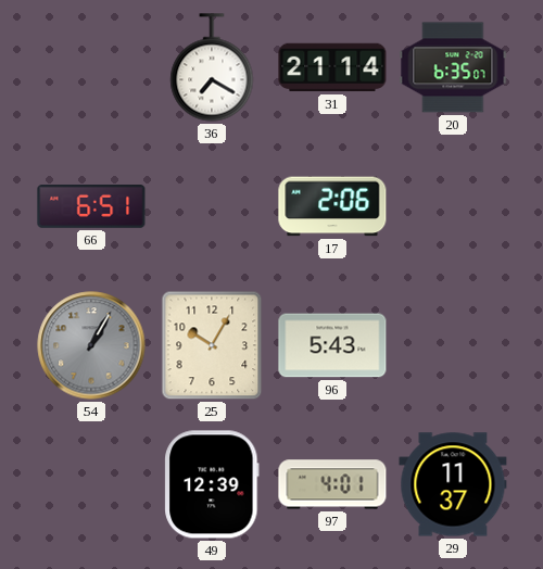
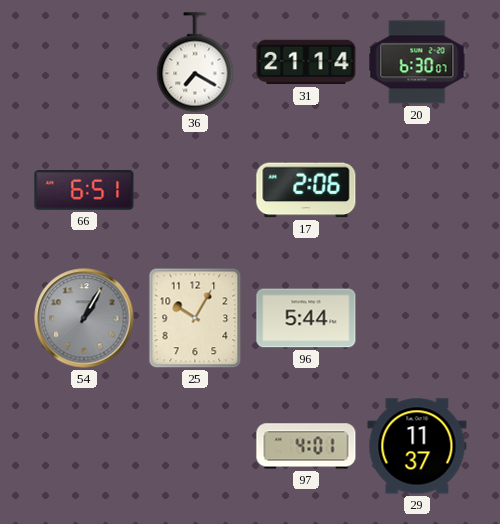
20: 6:35 -> 6:30
96: 5:43 -> 5:44
49: 12:39 -> none
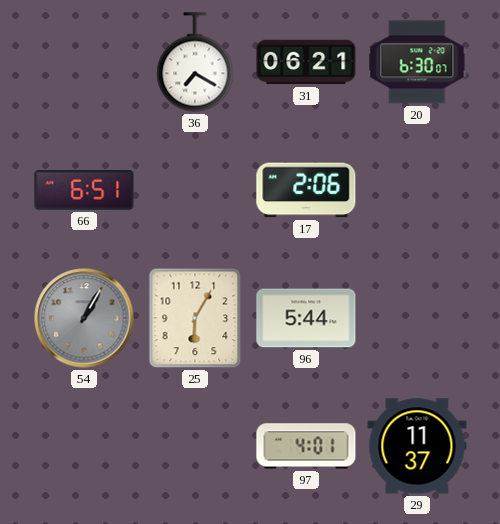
31: 21:14 -> 06:21
25: 10:05 -> 6:05
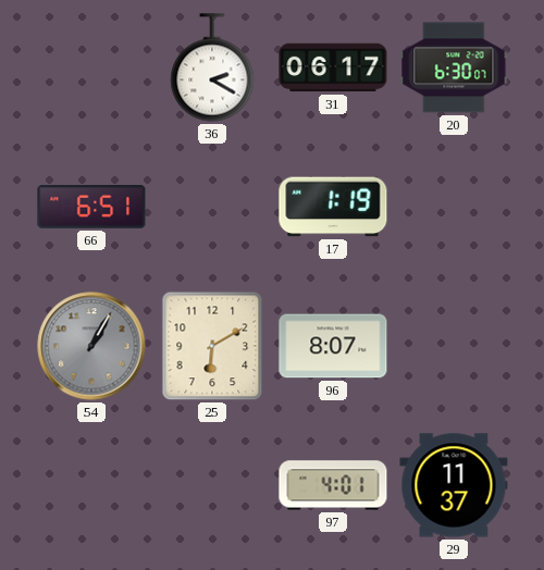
36: 7:20 -> 2:20
31: 06:21 -> 06:17
17: 2:06 -> 1:19
25: 6:05 -> 6:10
96: 5:44 -> 8:07
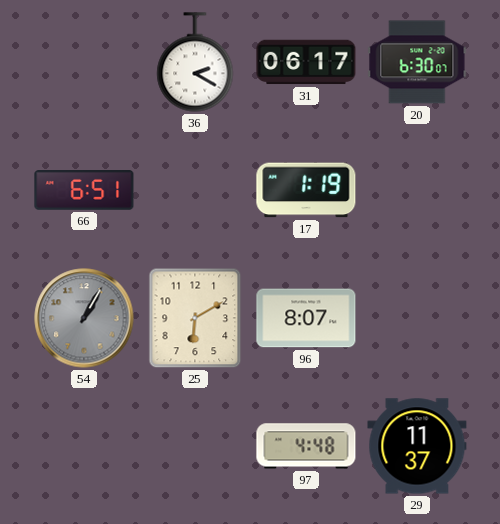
97: 4:01 -> 4:48
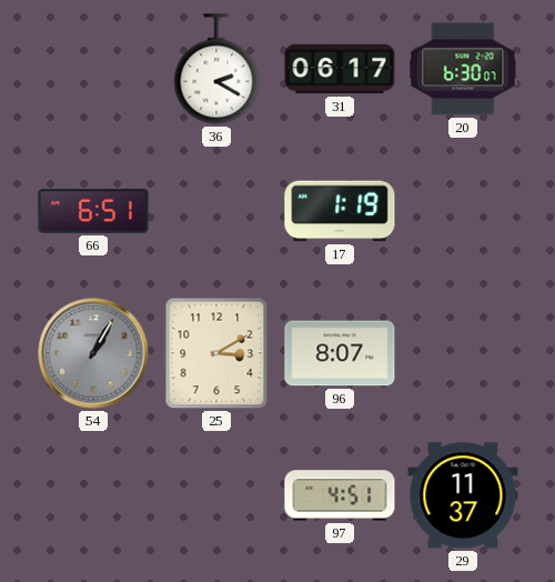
25: 6:10 -> 3:10
97: 4:48 -> 4:51
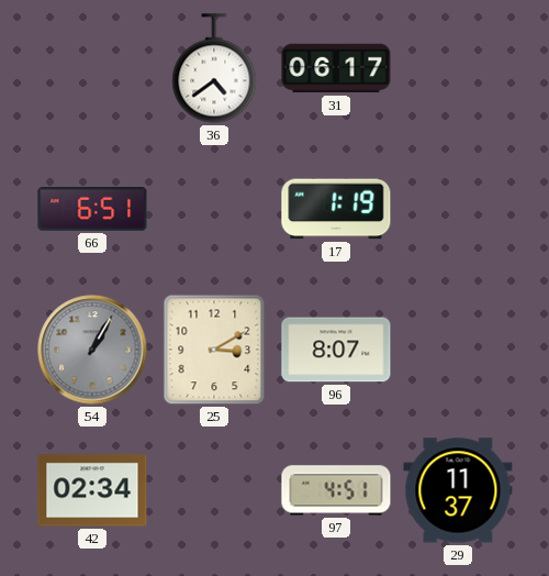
36: 2:20 -> 4:39
20: 6:30 -> none
42: none -> 02:34
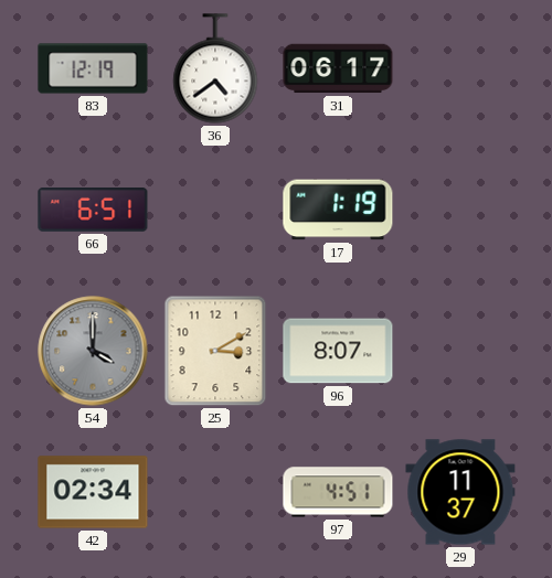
83: none -> 12:19
54: 1:05 -> 4:00
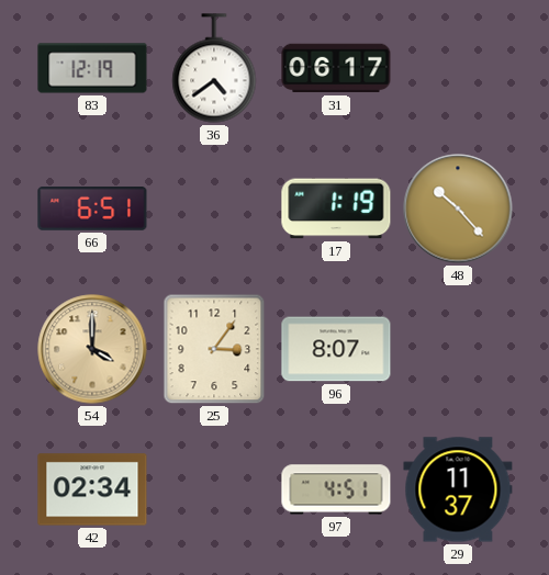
48: none -> 10:23
54 dial: grey -> champagne
25: 3:10 -> 3:06
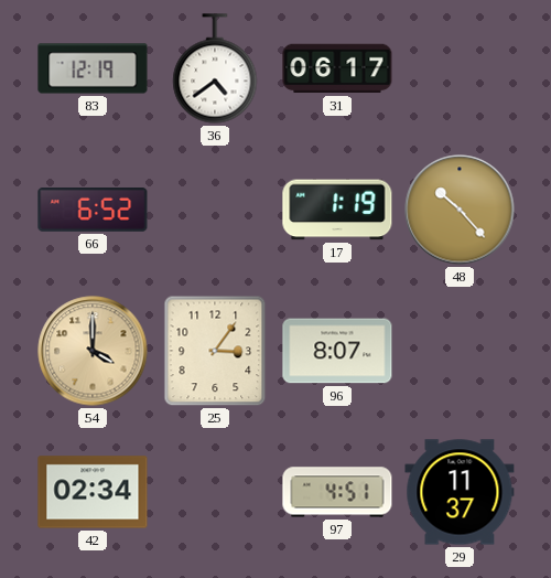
66: 6:51 -> 6:52
